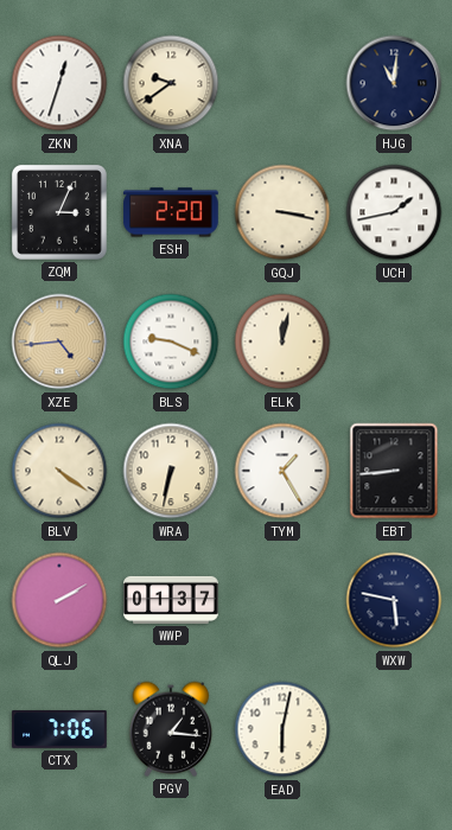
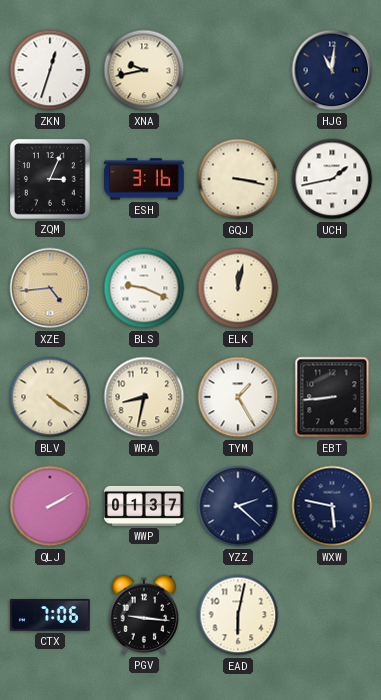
XNA: 9:39 -> 9:43
ESH: 2:20 -> 3:16
WRA: 6:32 -> 8:32
YZZ: none -> 2:22
PGV: 1:16 -> 9:16
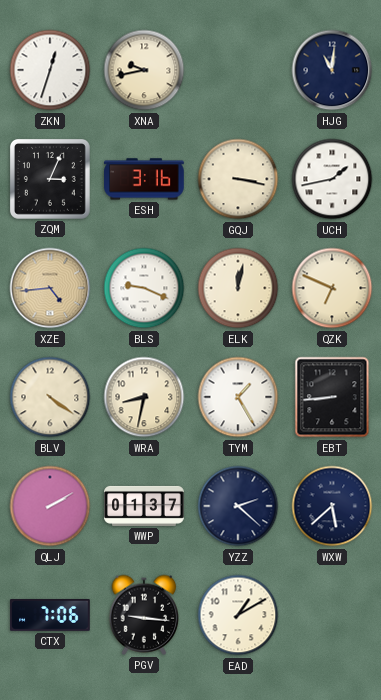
QZK: none -> 6:49
WXW: 5:47 -> 5:38
EAD: 6:02 -> 1:10
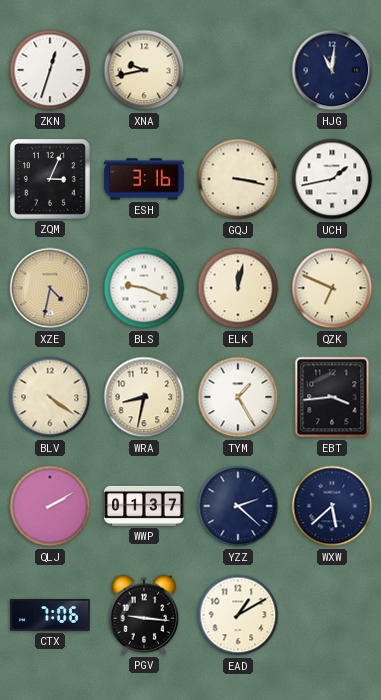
XZE: 4:44 -> 4:32
EBT: 8:44 -> 3:44
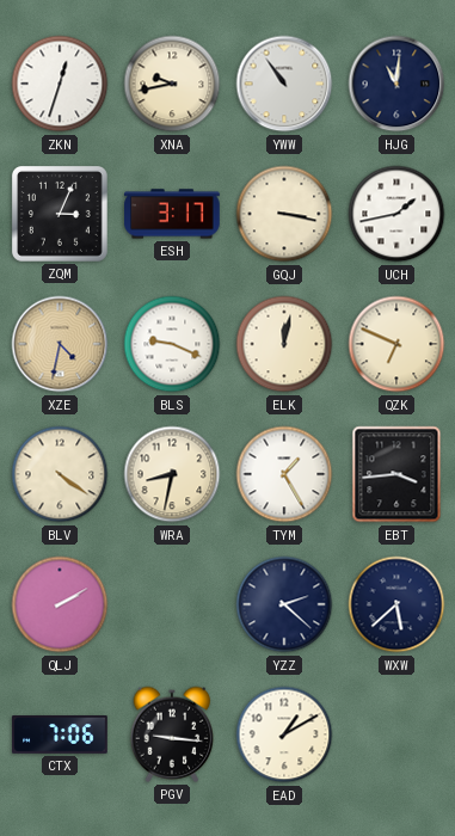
YWW: none -> 10:54
ESH: 3:16 -> 3:17
WWP: 01:37 -> none
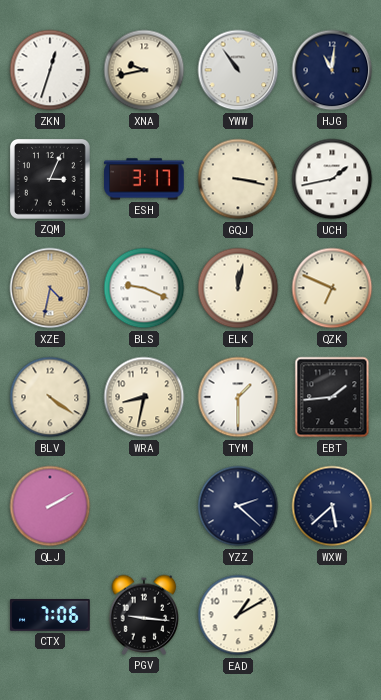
TYM: 1:25 -> 1:30
EBT: 3:44 -> 1:44
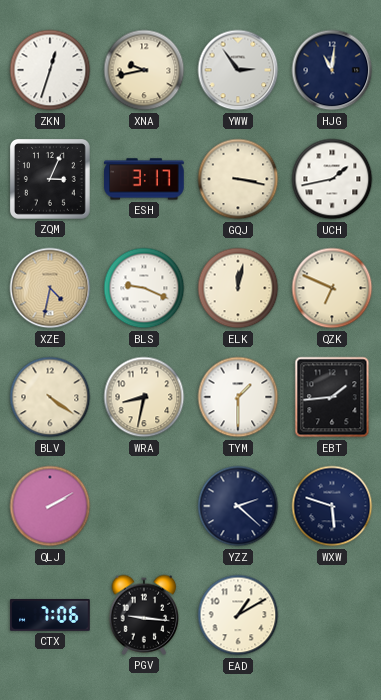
YWW: 10:54 -> 2:54
WXW: 5:38 -> 5:48
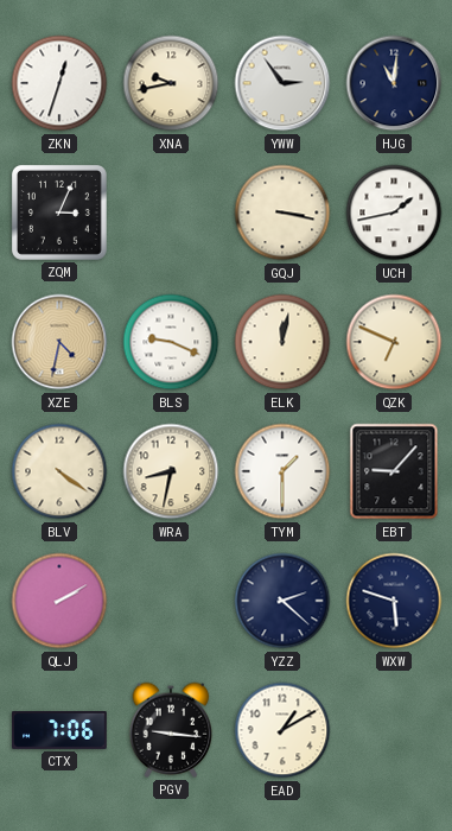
ESH: 3:17 -> none
EBT: 1:44 -> 9:07
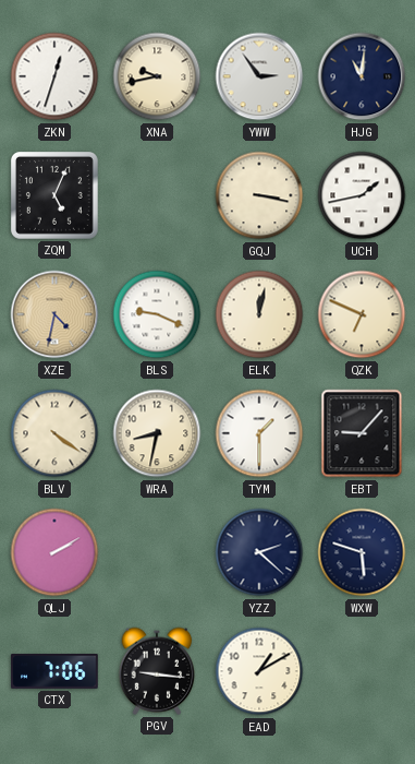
ZQM: 3:04 -> 5:04
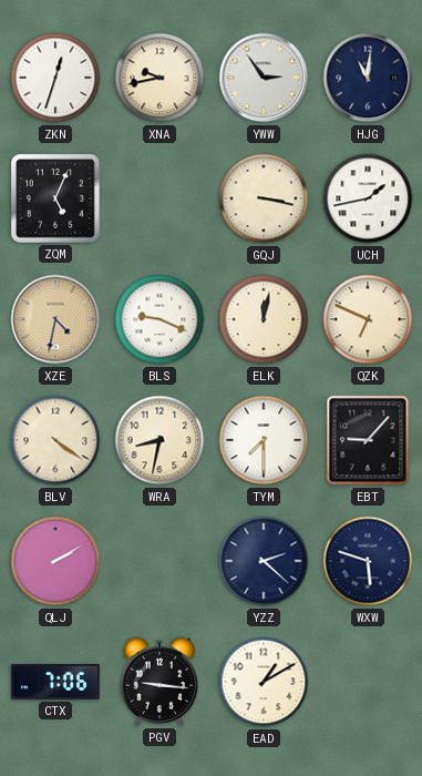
TYM: 1:30 -> 7:30
